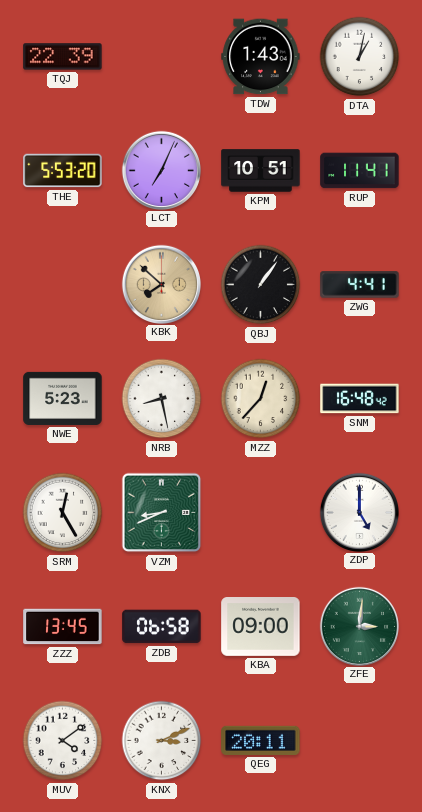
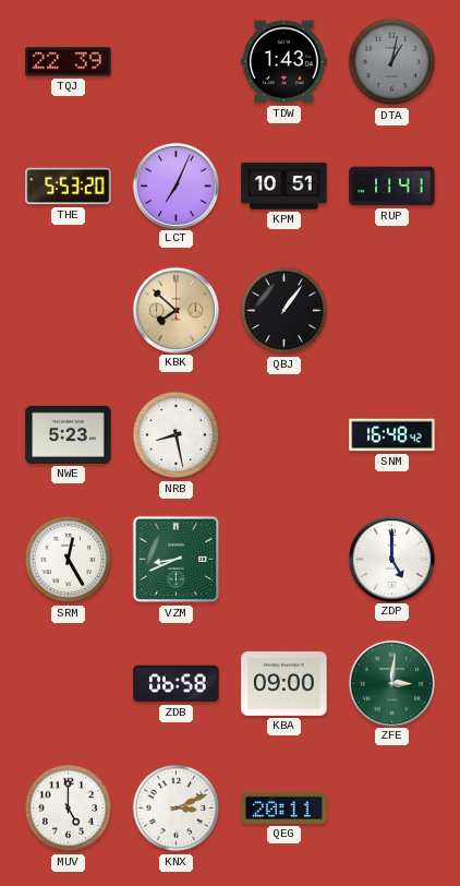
DTA dial: white -> grey
ZWG: 4:41 -> none
MZZ: 12:37 -> none
ZZZ: 13:45 -> none
MUV: 4:09 -> 5:00
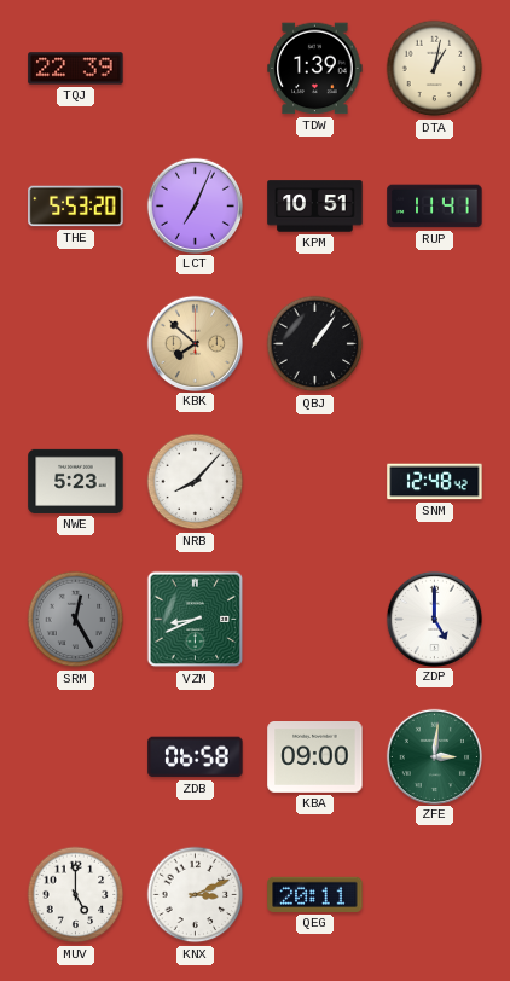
TDW: 1:43 -> 1:39
DTA dial: grey -> cream
NRB: 8:28 -> 8:07
SNM: 16:48 -> 12:48
SRM dial: white -> grey
